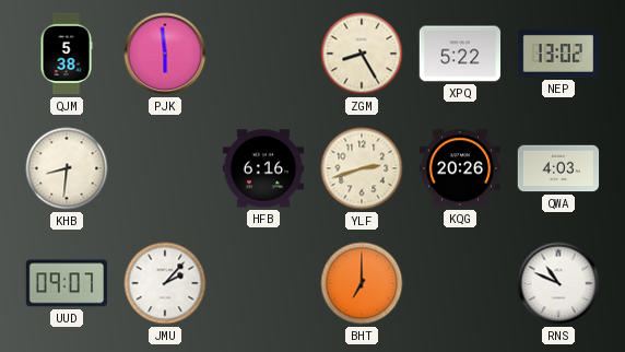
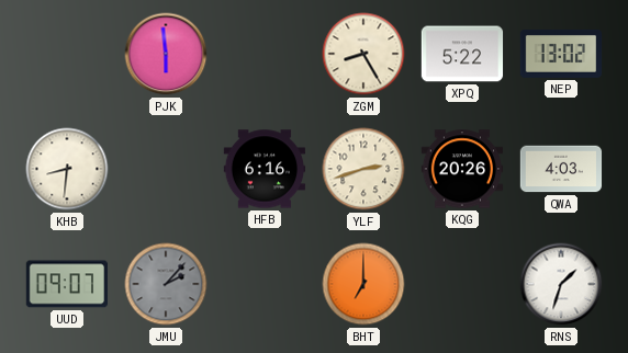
QJM: 5:38 -> none
JMU dial: white -> grey
RNS: 10:49 -> 1:33
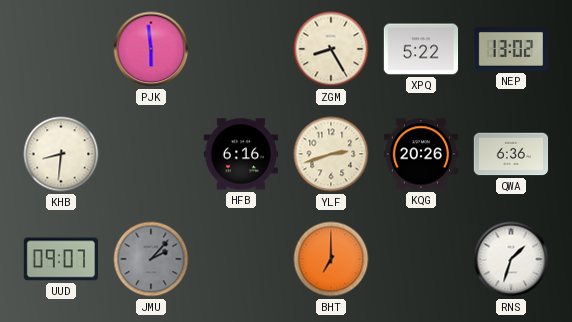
QWA: 4:03 -> 6:36
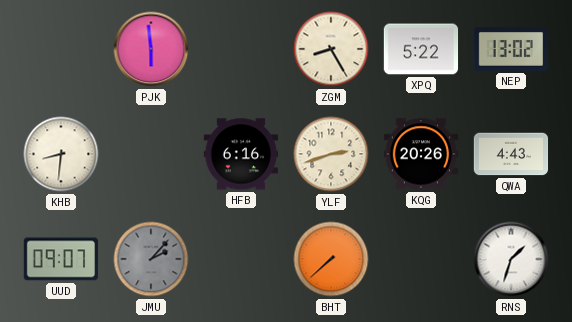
QWA: 6:36 -> 4:43
BHT: 7:00 -> 7:38
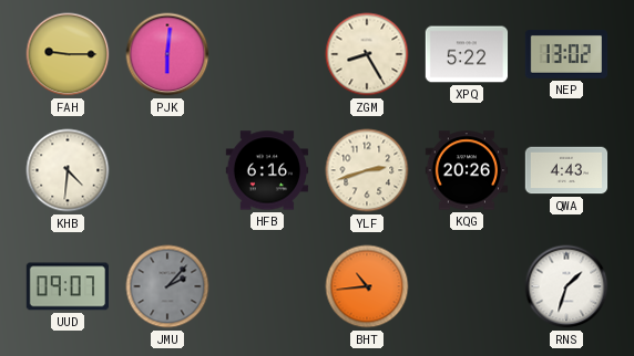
FAH: none -> 9:15
PJK: 5:59 -> 6:01
KHB: 8:31 -> 4:31
BHT: 7:38 -> 10:44
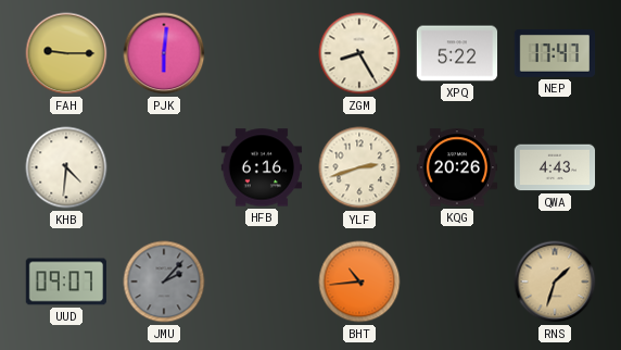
NEP: 13:02 -> 17:47
RNS dial: white -> champagne
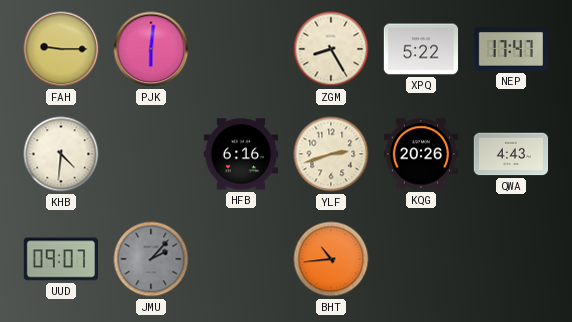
RNS: 1:33 -> none
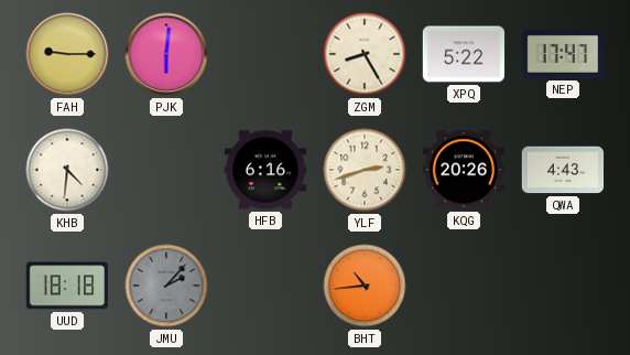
UUD: 09:07 -> 18:18
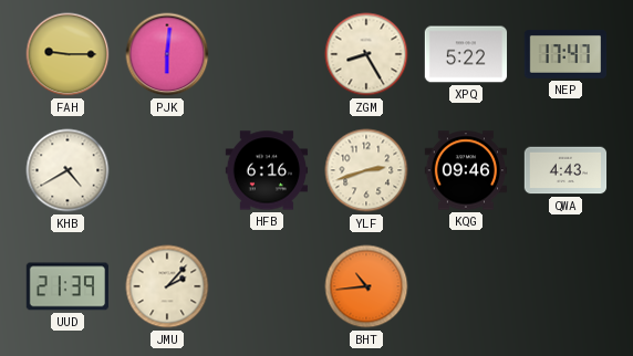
KHB: 4:31 -> 4:40
KQG: 20:26 -> 09:46
UUD: 18:18 -> 21:39
JMU dial: grey -> cream
